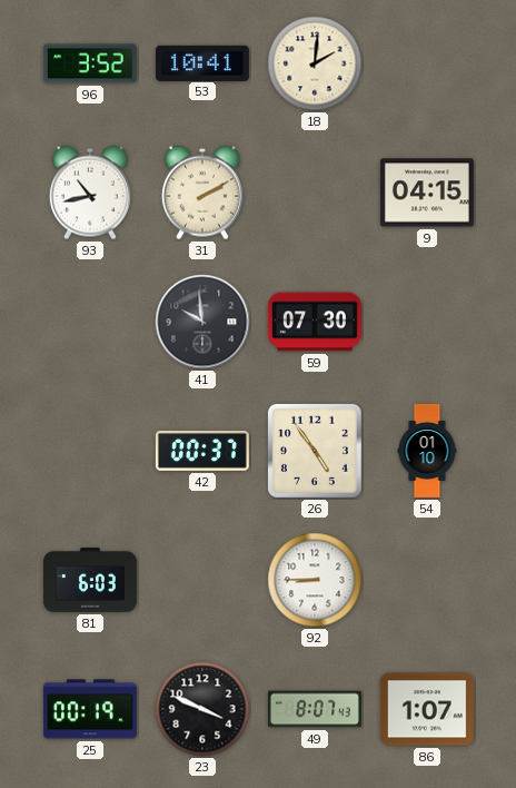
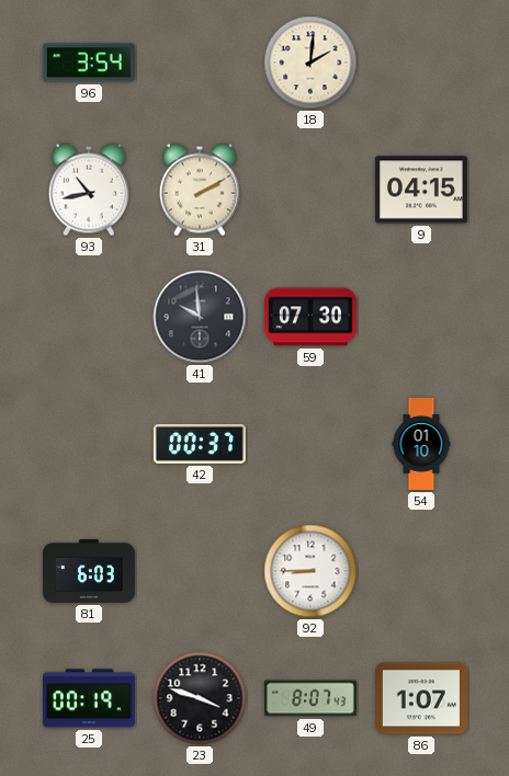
96: 3:52 -> 3:54
53: 10:41 -> none
26: 4:54 -> none
23: 3:49 -> 3:48
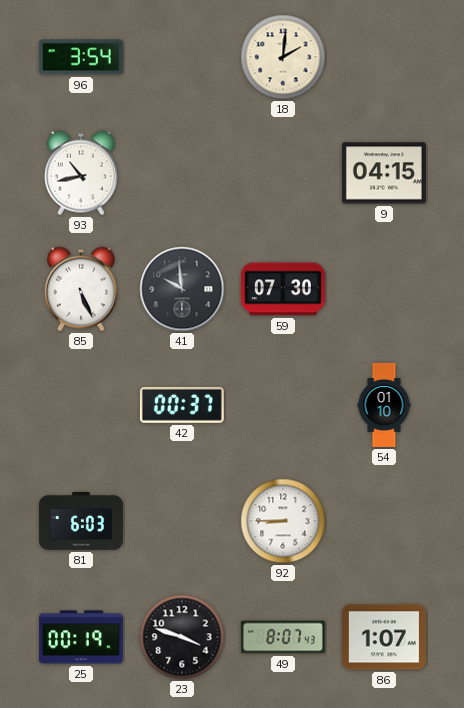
31: 2:10 -> none
85: none -> 5:26
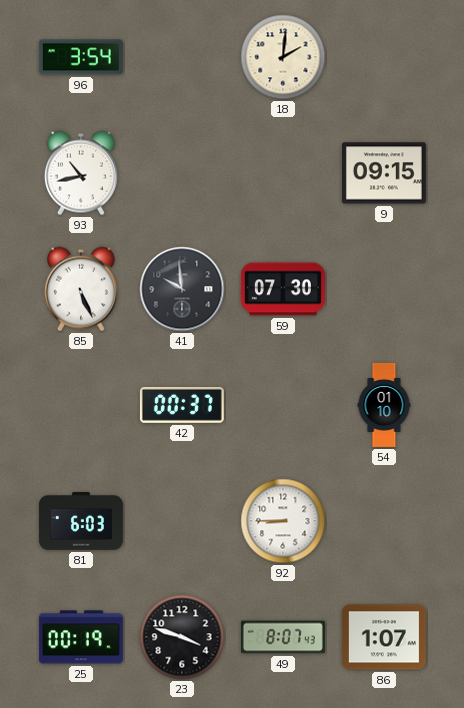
9: 04:15 -> 09:15
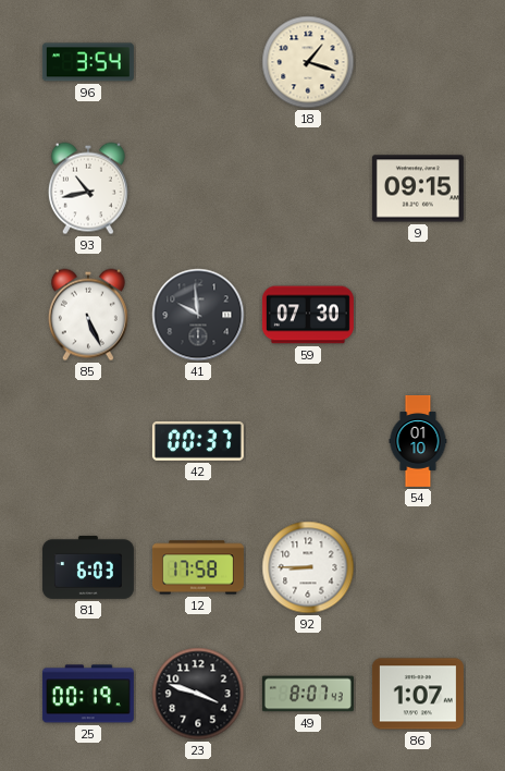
18: 2:01 -> 1:18
12: none -> 17:58
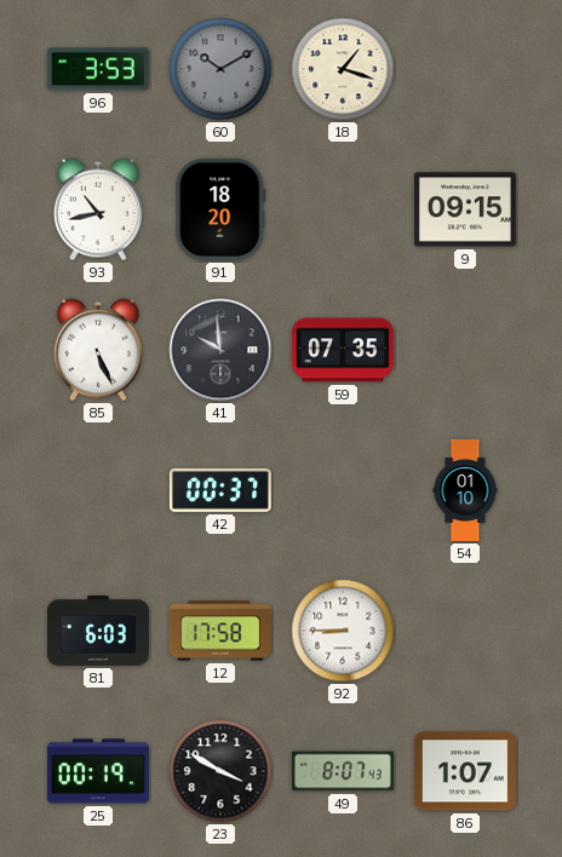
96: 3:54 -> 3:53
60: none -> 10:10
91: none -> 18:20
59: 07:30 -> 07:35
23: 3:48 -> 3:50
